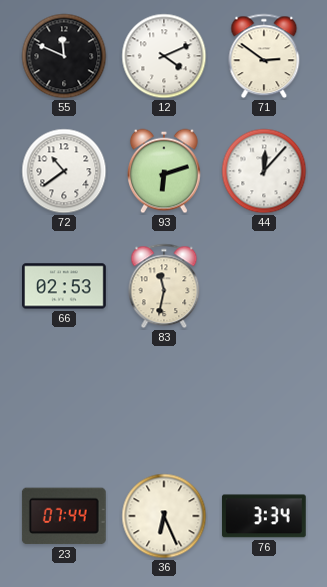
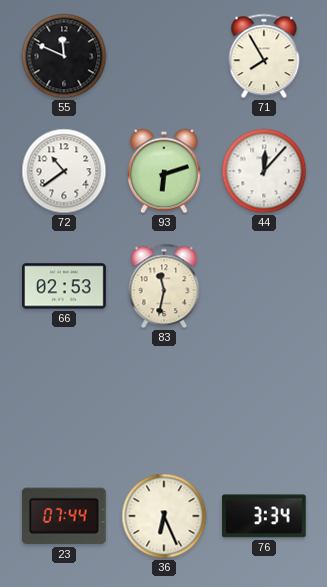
12: 4:11 -> none
71: 2:51 -> 7:55
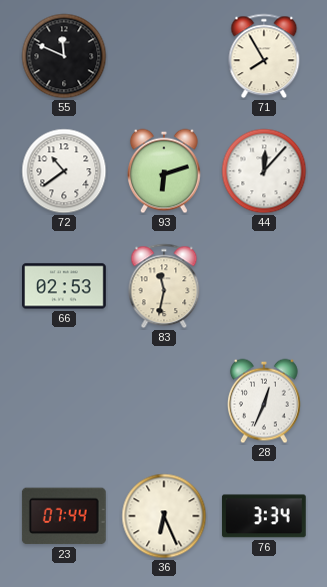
28: none -> 12:34
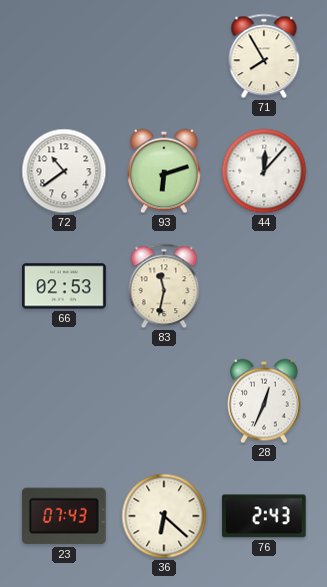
55: 11:49 -> none
23: 07:44 -> 07:43
36: 6:26 -> 6:22
76: 3:34 -> 2:43
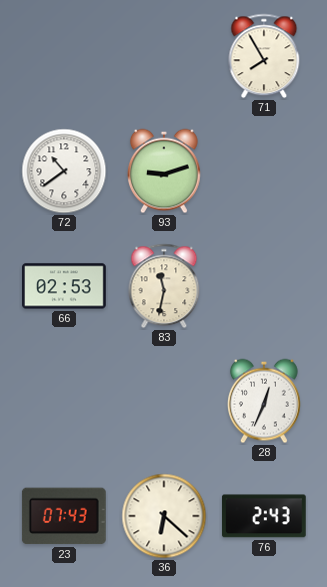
93: 6:12 -> 9:12
44: 12:07 -> none
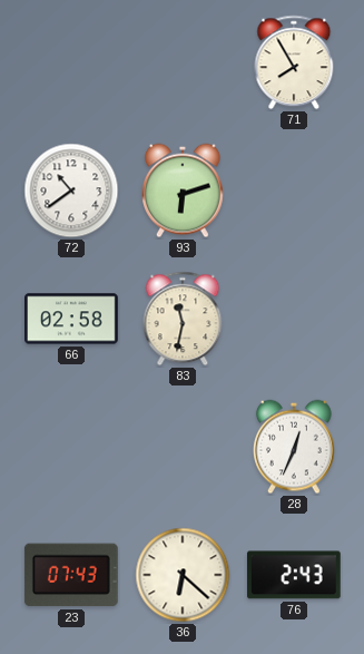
93: 9:12 -> 6:12
66: 02:53 -> 02:58
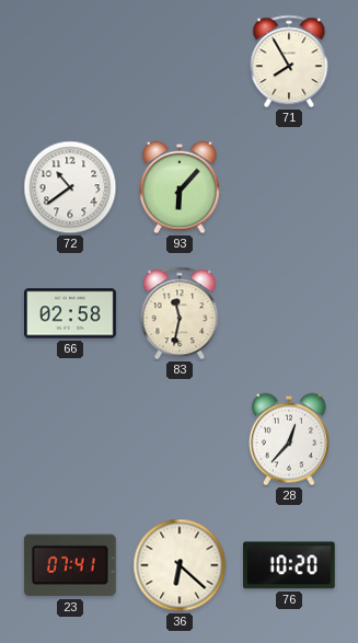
93: 6:12 -> 6:07
28: 12:34 -> 12:37
23: 07:43 -> 07:41
76: 2:43 -> 10:20
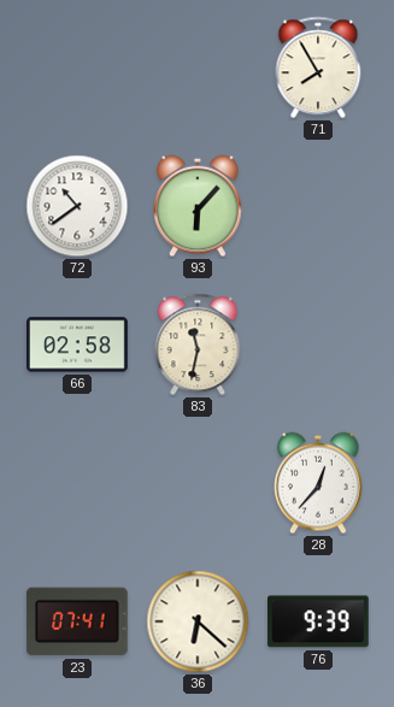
76: 10:20 -> 9:39
